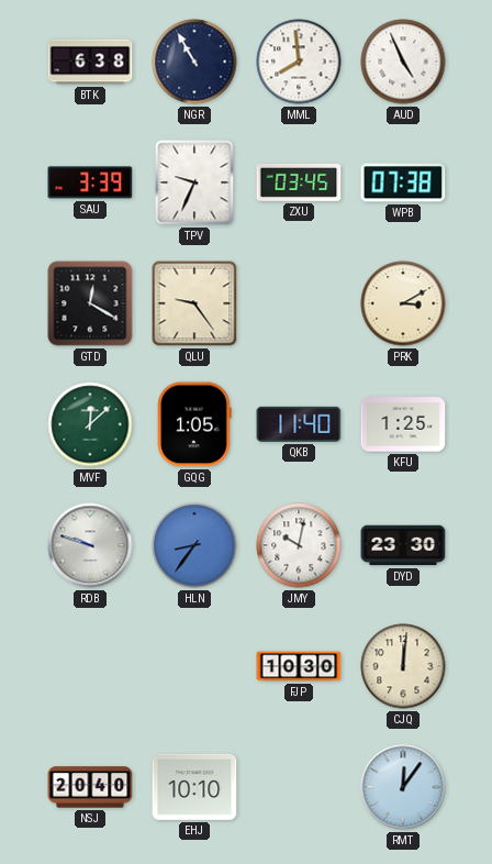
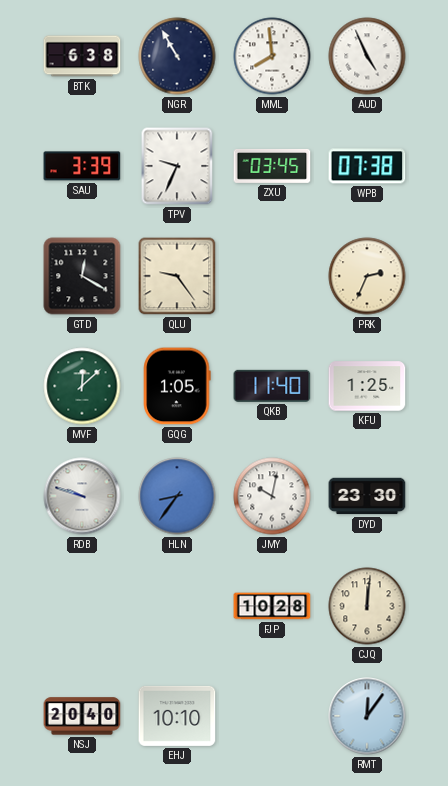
PRK: 3:10 -> 2:34
FJP: 10:30 -> 10:28
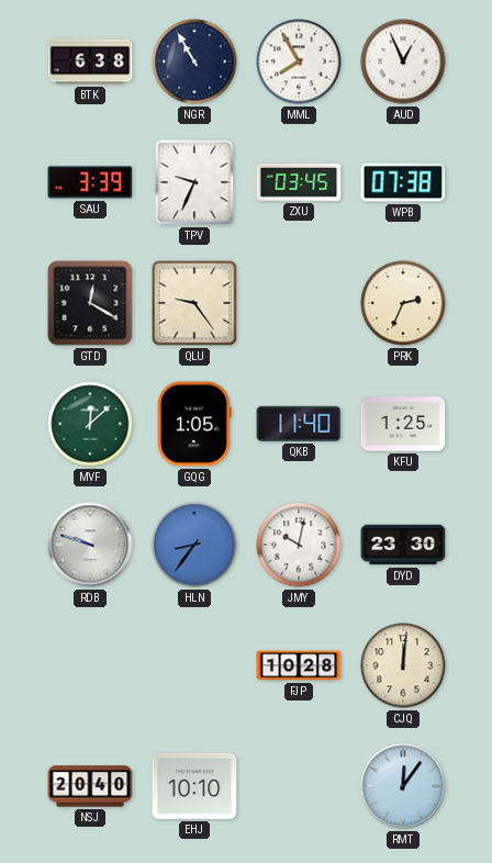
MML: 7:59 -> 7:55
AUD: 4:56 -> 12:56
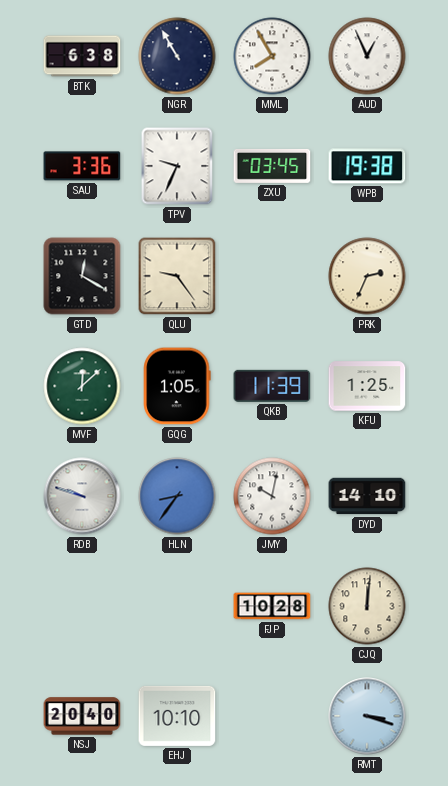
SAU: 3:39 -> 3:36
WPB: 07:38 -> 19:38
QKB: 11:40 -> 11:39
DYD: 23:30 -> 14:10
RMT: 12:06 -> 3:18
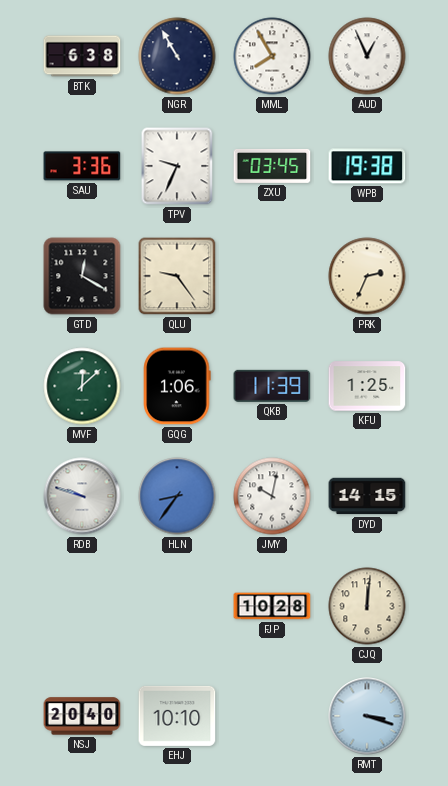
GQG: 1:05 -> 1:06
DYD: 14:10 -> 14:15
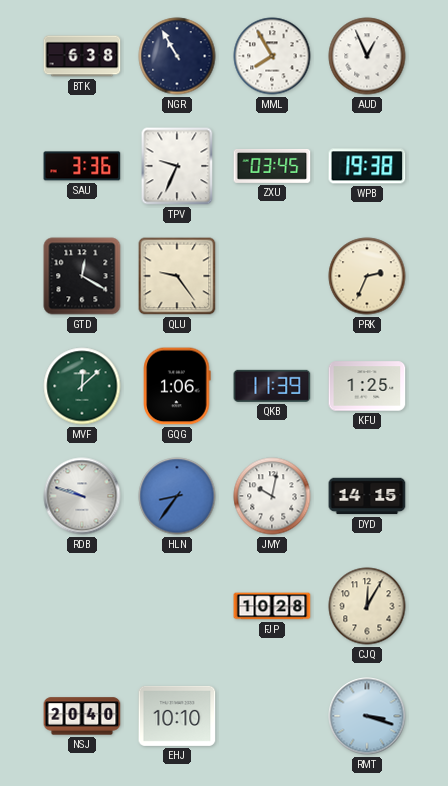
CJQ: 12:01 -> 12:05
